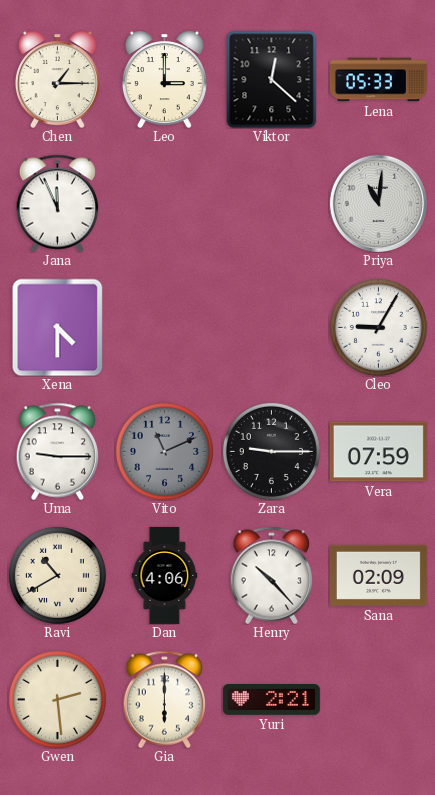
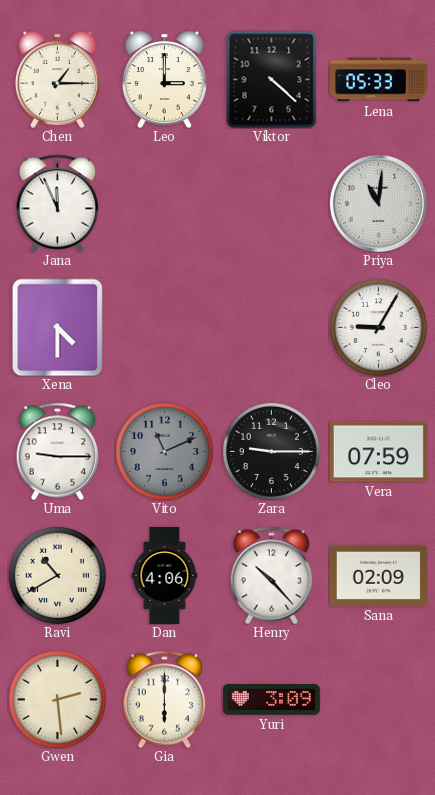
Viktor: 12:22 -> 4:22
Yuri: 2:21 -> 3:09
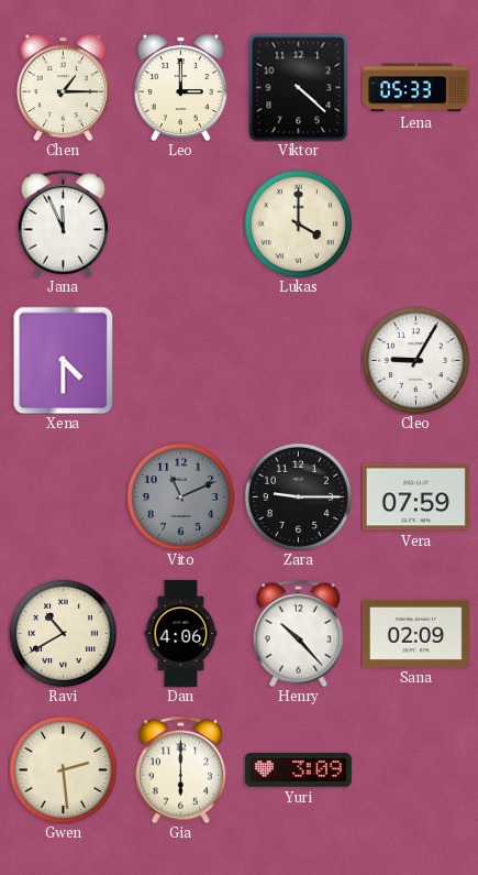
Lukas: none -> 4:00
Priya: 11:01 -> none
Uma: 9:15 -> none
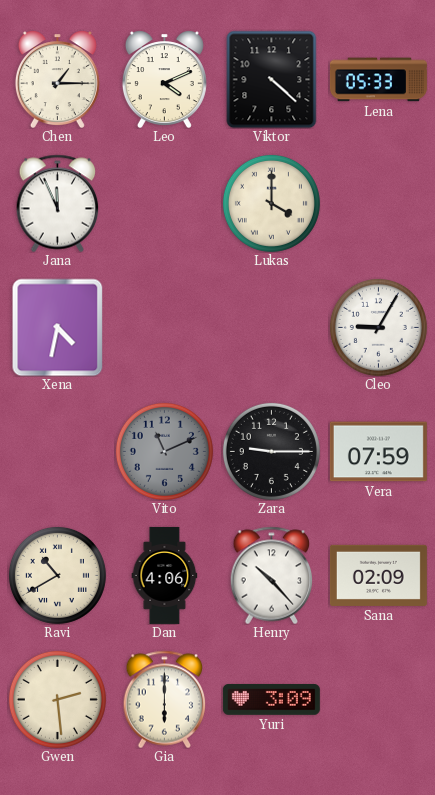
Leo: 3:00 -> 4:11
Xena: 4:30 -> 4:32
